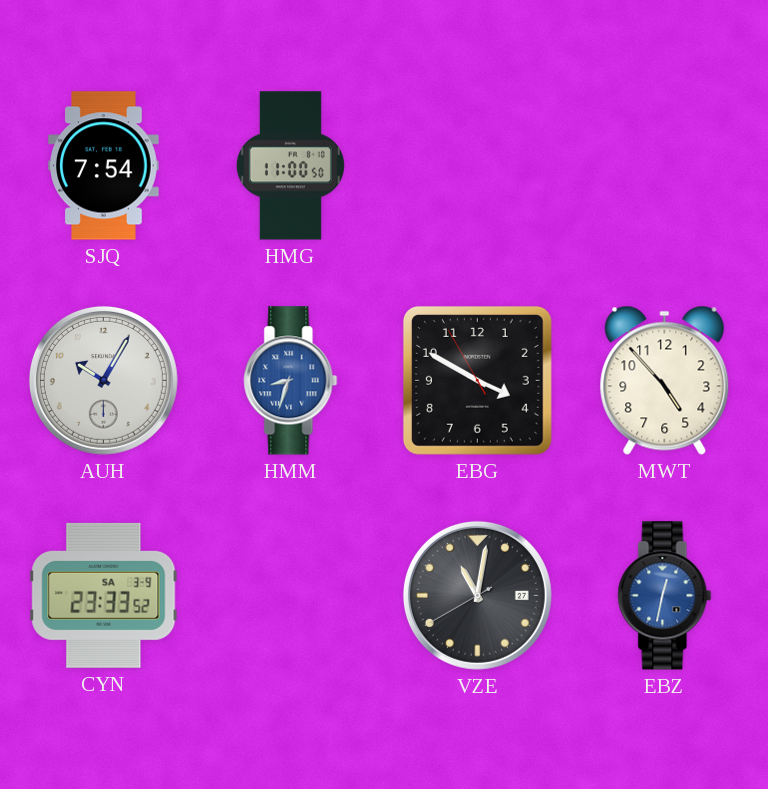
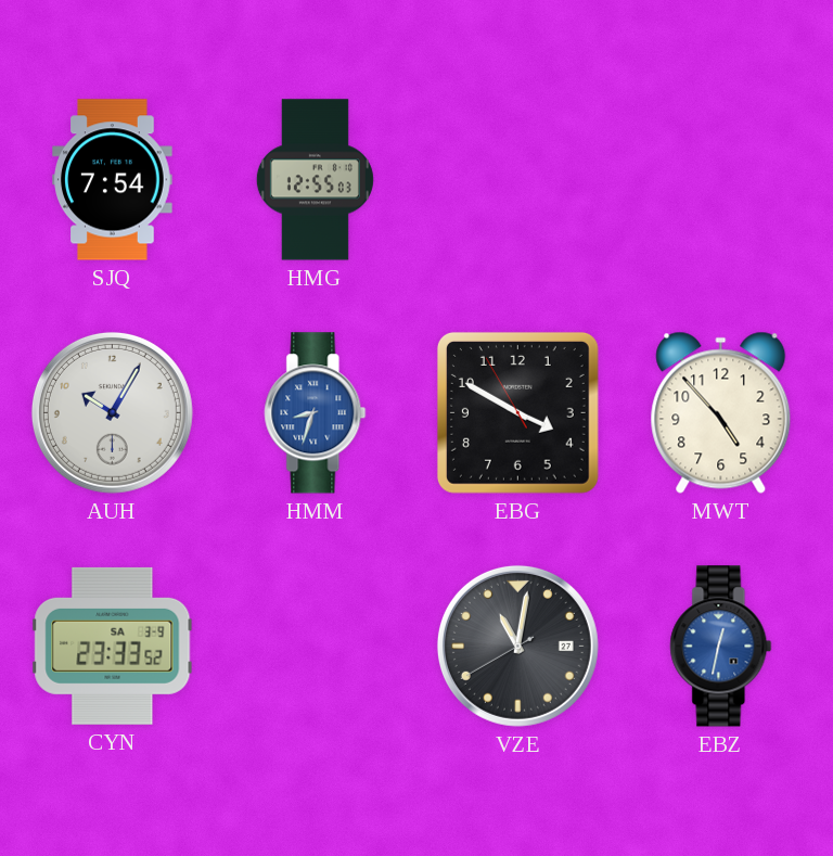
HMG: 11:00 -> 12:55
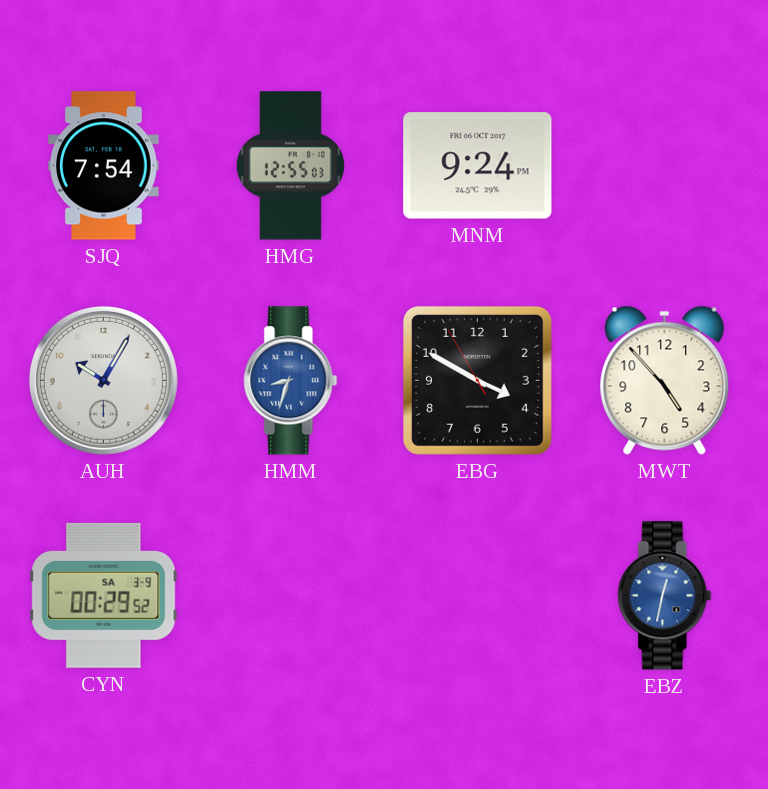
MNM: none -> 9:24
CYN: 23:33 -> 00:29
VZE: 11:01 -> none
